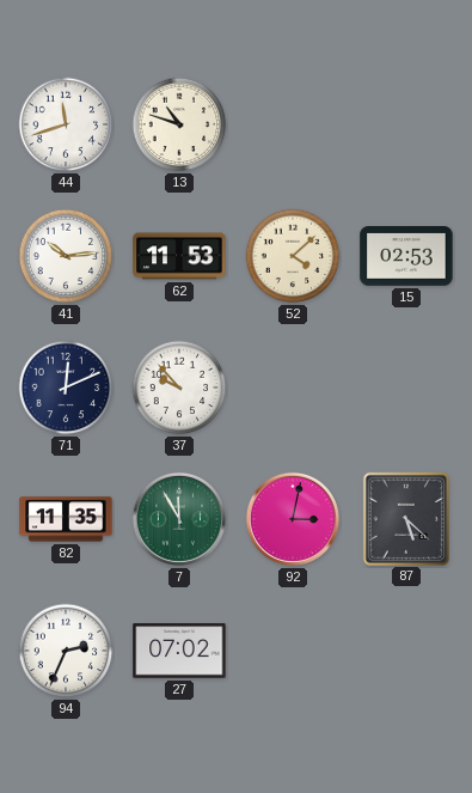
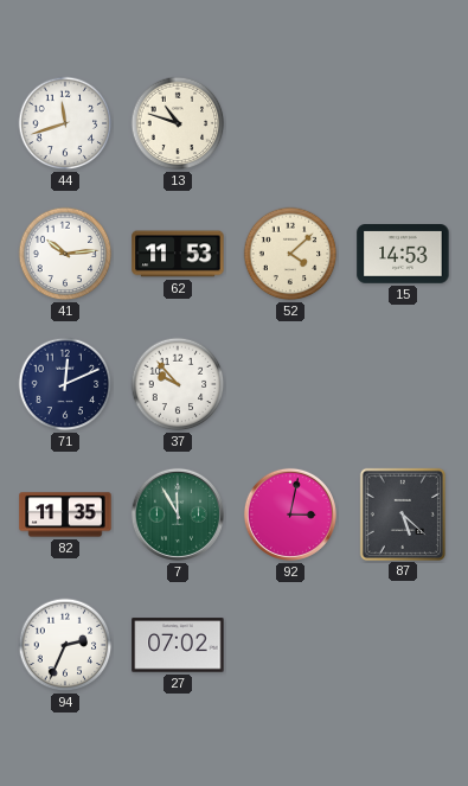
15: 02:53 -> 14:53
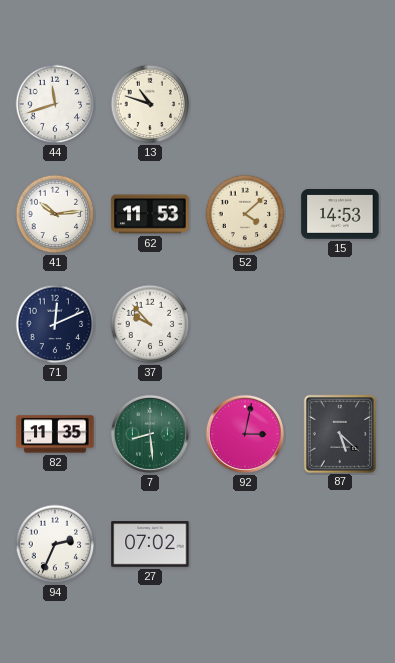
7: 11:55 -> 8:29
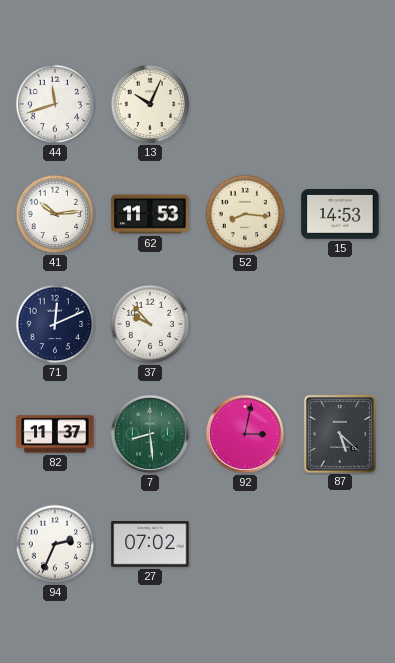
13: 10:48 -> 10:04
52: 4:08 -> 8:16
82: 11:35 -> 11:37
